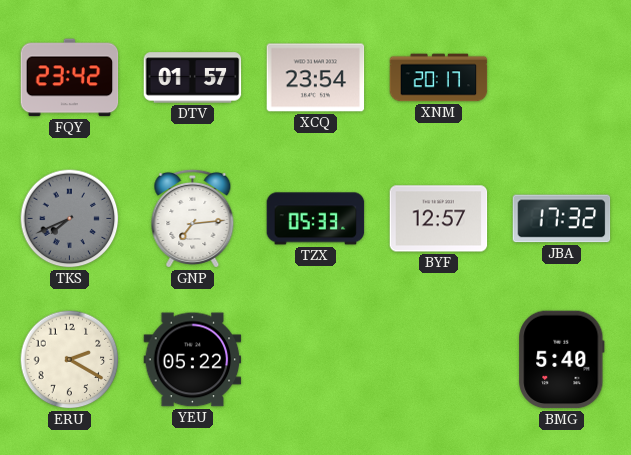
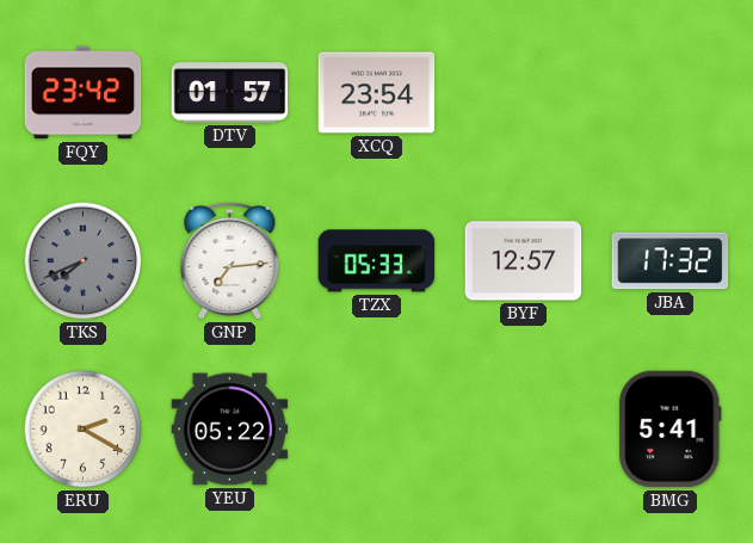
XNM: 20:17 -> none
BMG: 5:40 -> 5:41
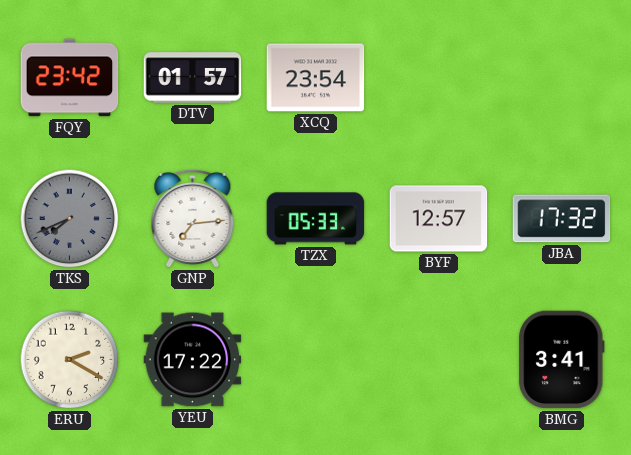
YEU: 05:22 -> 17:22
BMG: 5:41 -> 3:41
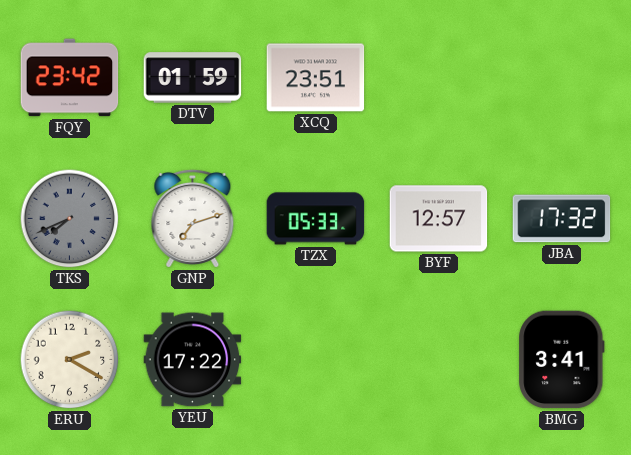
DTV: 01:57 -> 01:59
XCQ: 23:54 -> 23:51
GNP: 7:14 -> 7:12
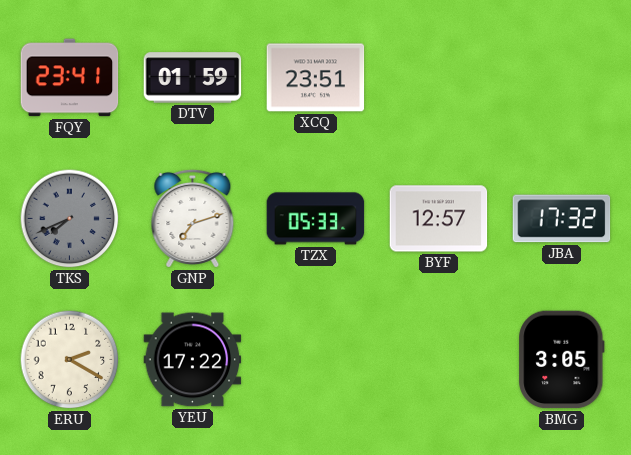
FQY: 23:42 -> 23:41
BMG: 3:41 -> 3:05
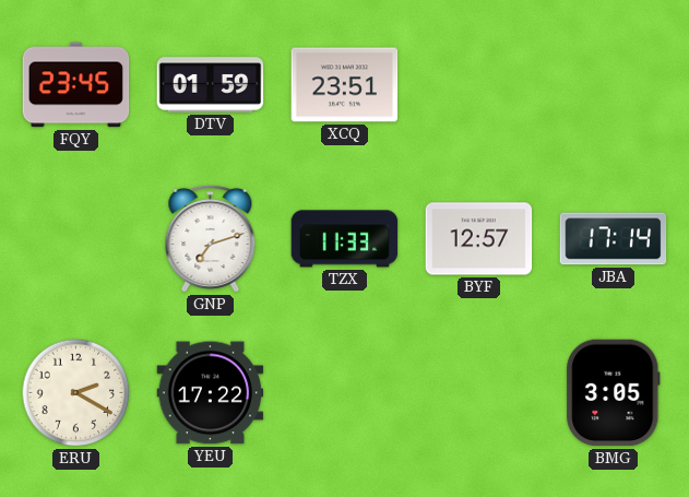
FQY: 23:41 -> 23:45
TKS: 7:41 -> none
TZX: 05:33 -> 11:33
JBA: 17:32 -> 17:14
